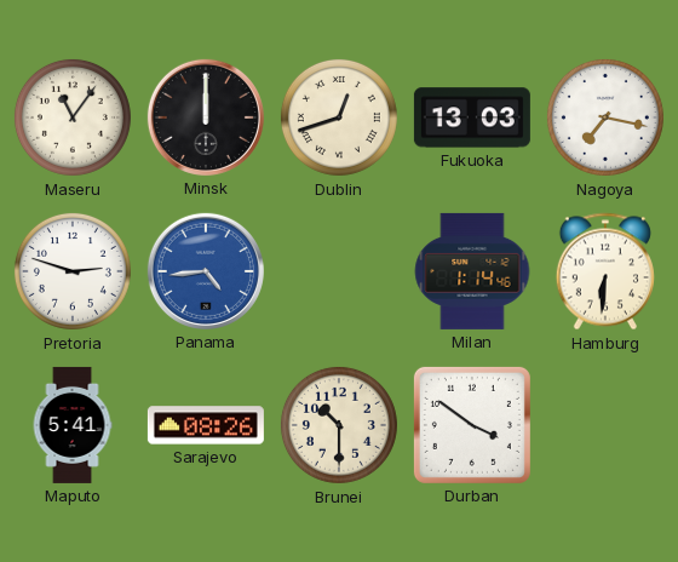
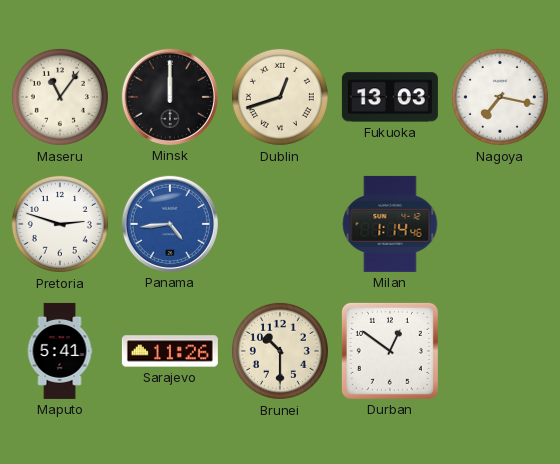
Hamburg: 6:31 -> none
Sarajevo: 08:26 -> 11:26
Durban: 3:51 -> 12:51
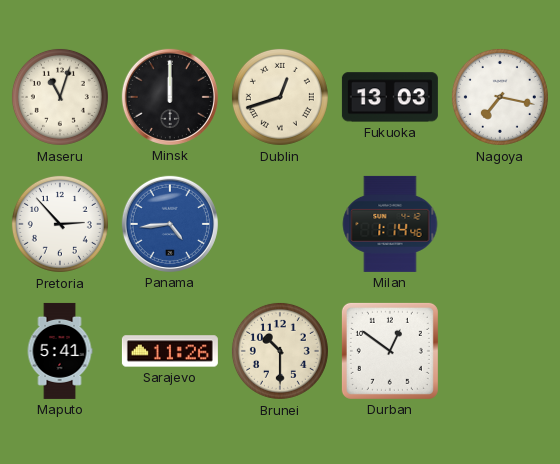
Maseru: 11:06 -> 11:03
Pretoria: 2:48 -> 2:53
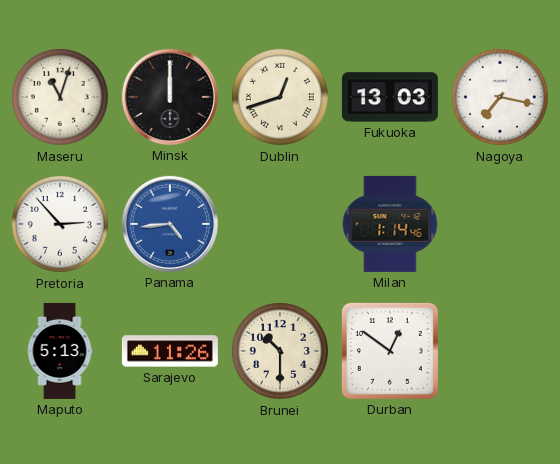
Maputo: 5:41 -> 5:13
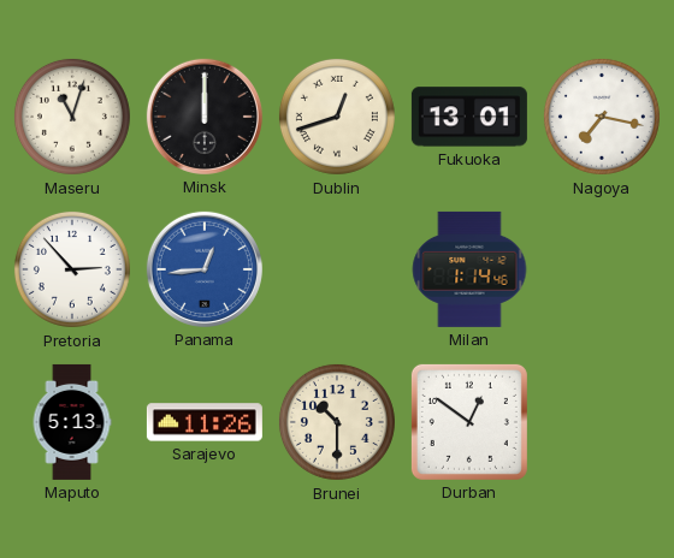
Fukuoka: 13:03 -> 13:01
Panama: 4:44 -> 12:44
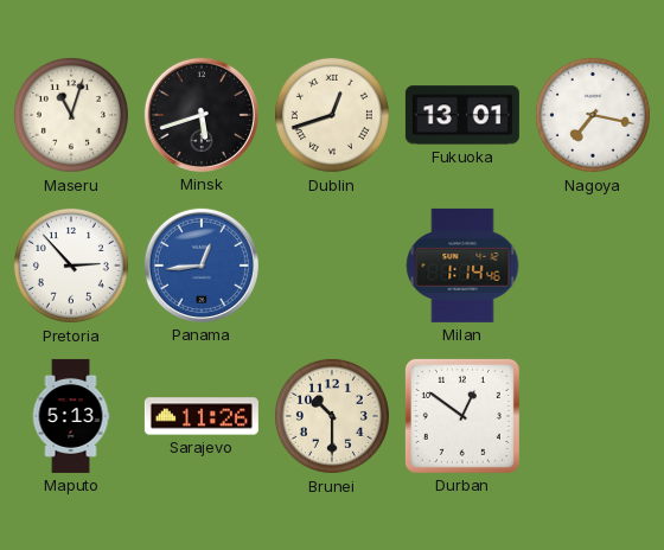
Minsk: 12:00 -> 5:42
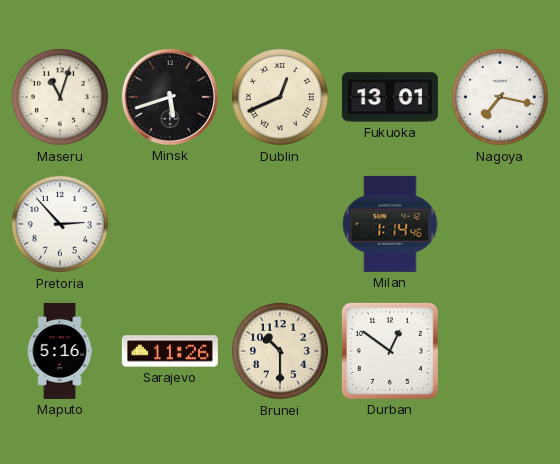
Dublin: 12:42 -> 12:41
Panama: 12:44 -> none
Maputo: 5:13 -> 5:16
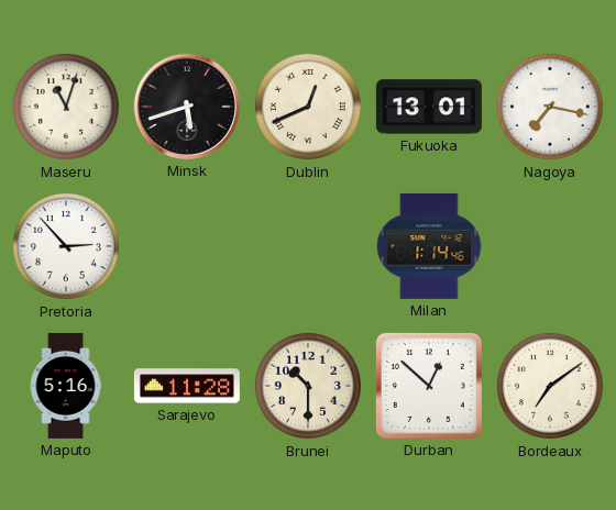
Sarajevo: 11:26 -> 11:28
Durban: 12:51 -> 12:52
Bordeaux: none -> 7:09
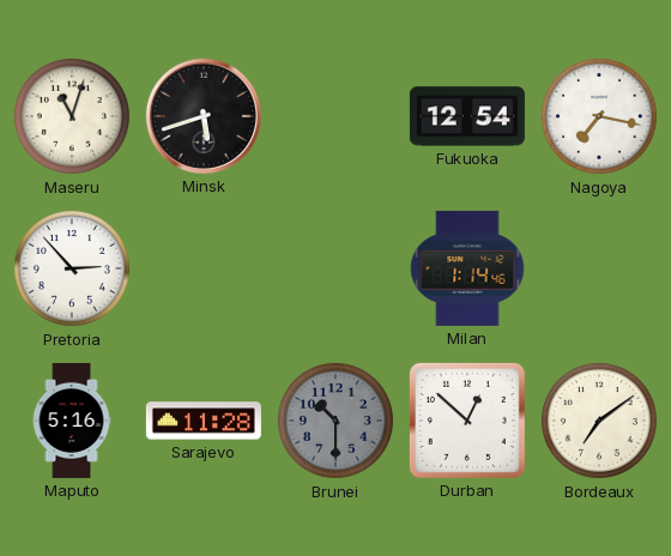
Dublin: 12:41 -> none
Fukuoka: 13:01 -> 12:54
Brunei dial: cream -> grey
